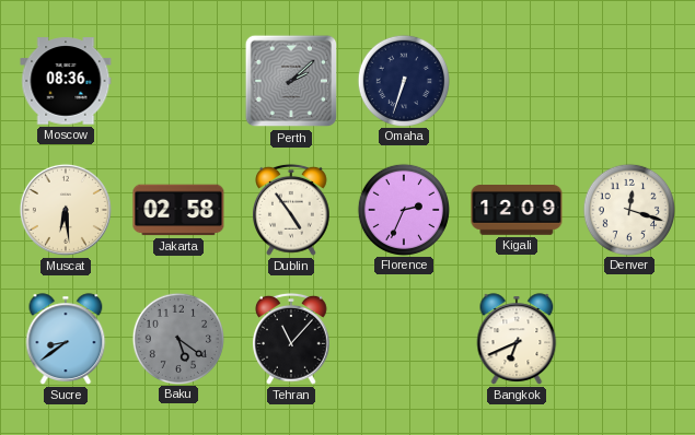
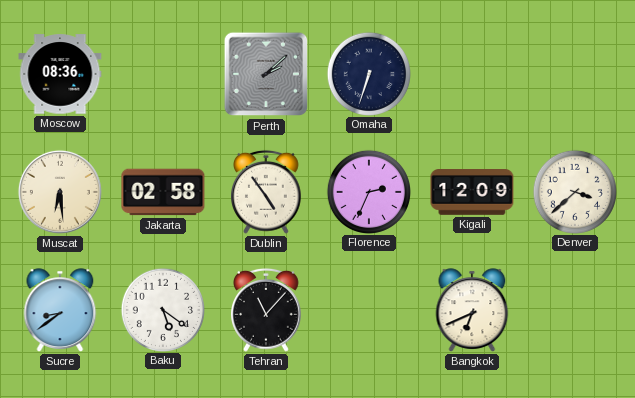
Denver: 12:18 -> 3:38
Baku dial: grey -> white
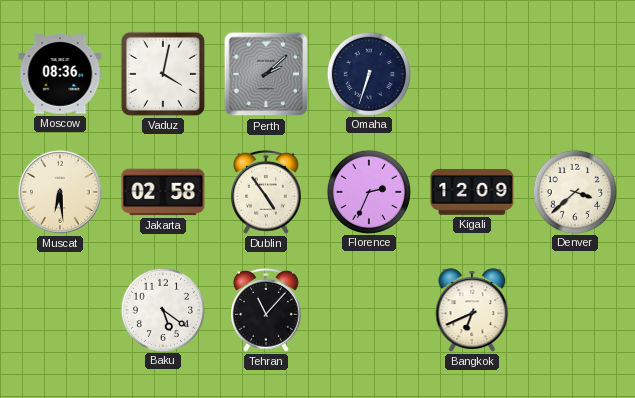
Vaduz: none -> 4:02
Sucre: 8:39 -> none
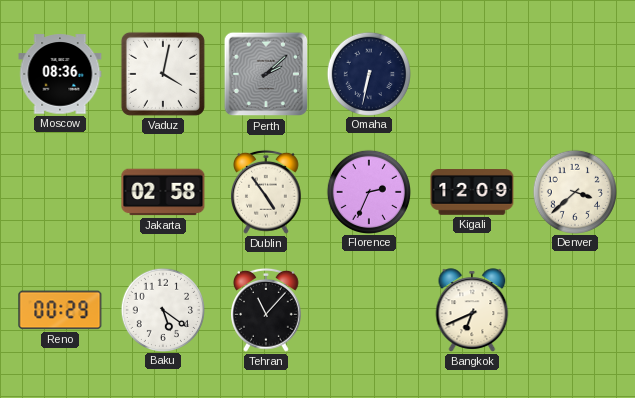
Omaha: 6:33 -> 6:32
Muscat: 6:29 -> none
Reno: none -> 00:29
